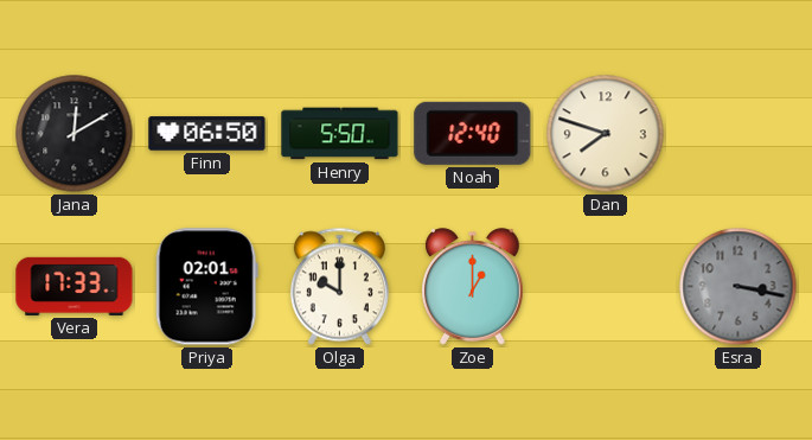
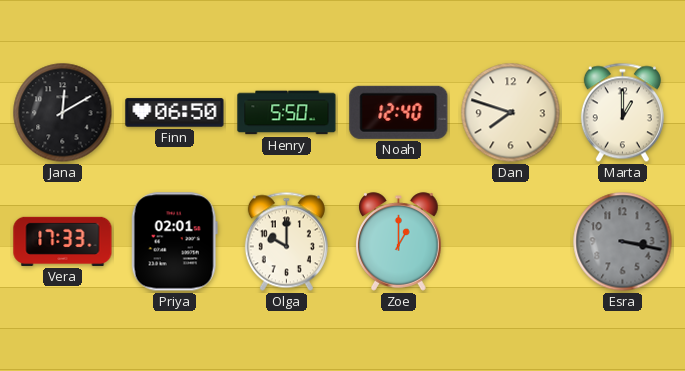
Marta: none -> 1:00
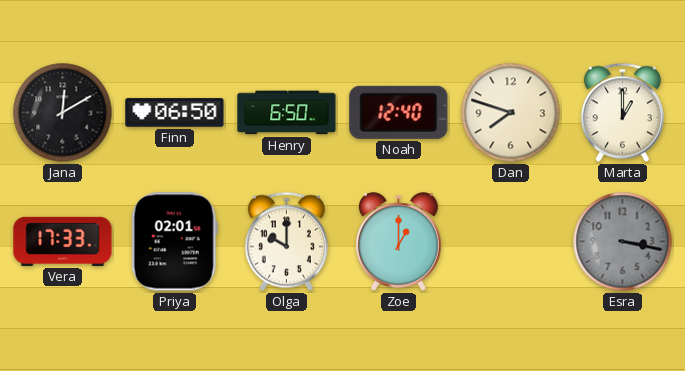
Henry: 5:50 -> 6:50
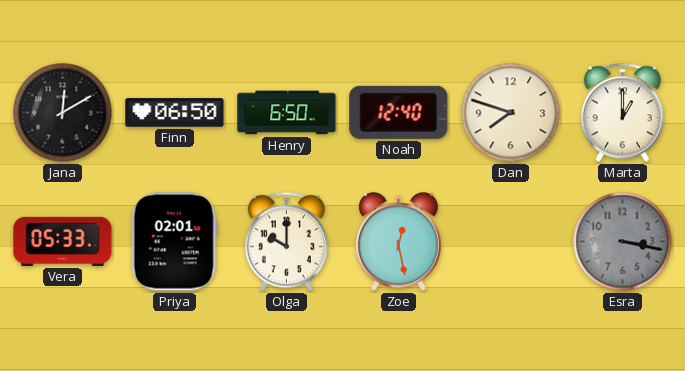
Vera: 17:33 -> 05:33
Zoe: 1:00 -> 12:28
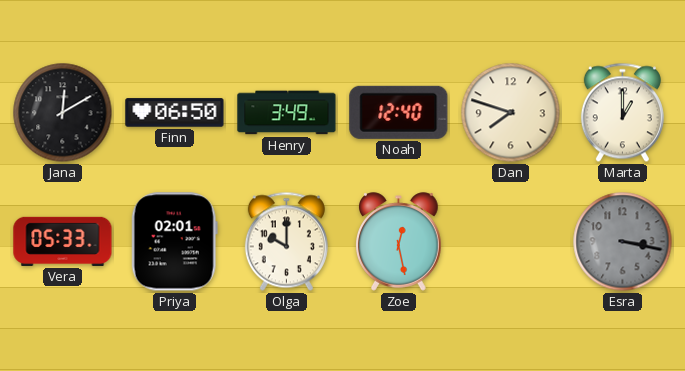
Henry: 6:50 -> 3:49
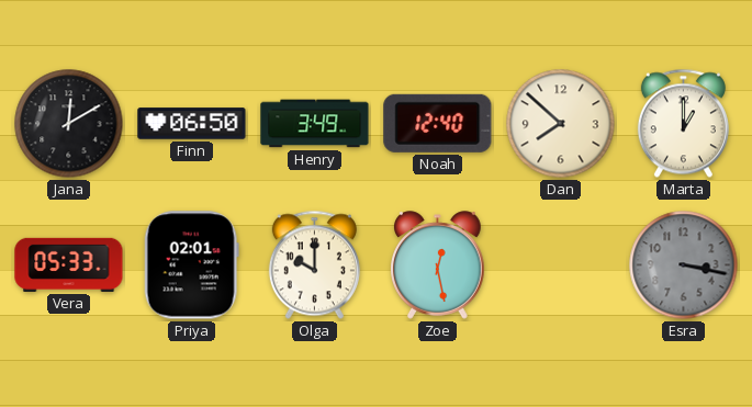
Dan: 7:48 -> 7:52
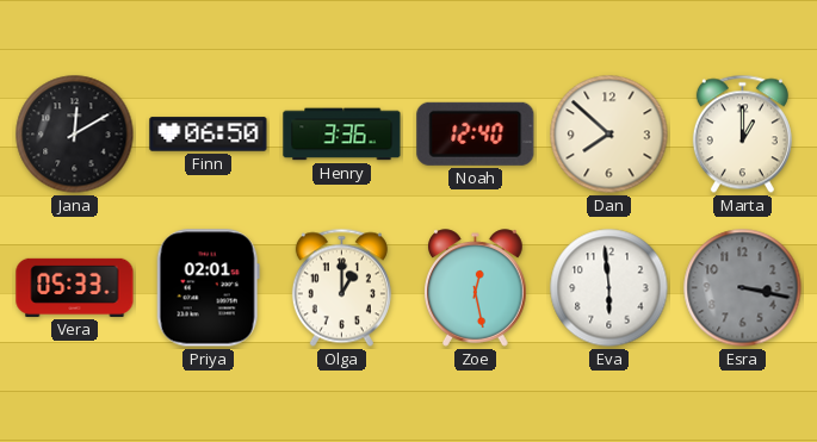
Henry: 3:49 -> 3:36
Olga: 10:00 -> 1:00
Eva: none -> 5:59
